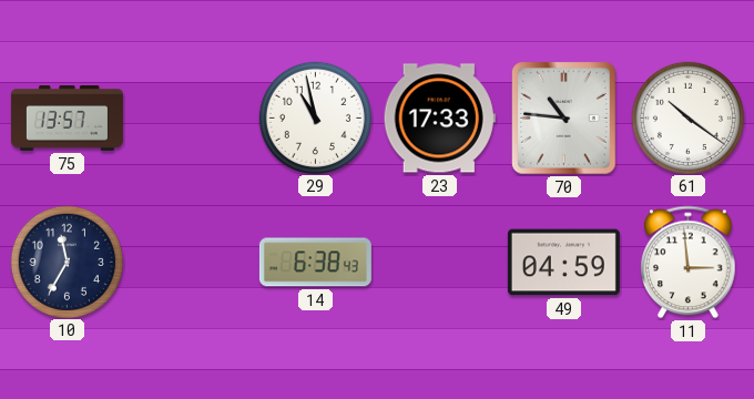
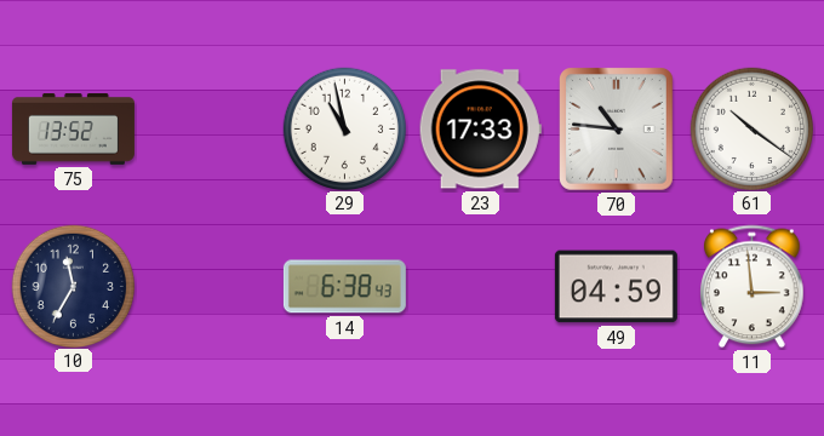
75: 13:57 -> 13:52
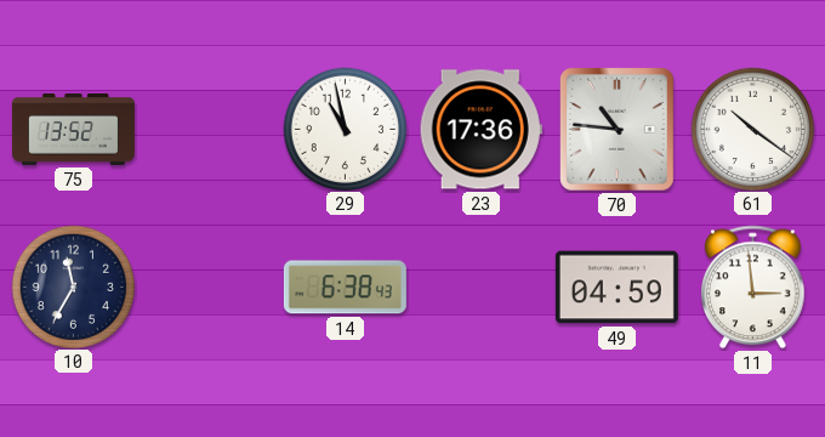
23: 17:33 -> 17:36
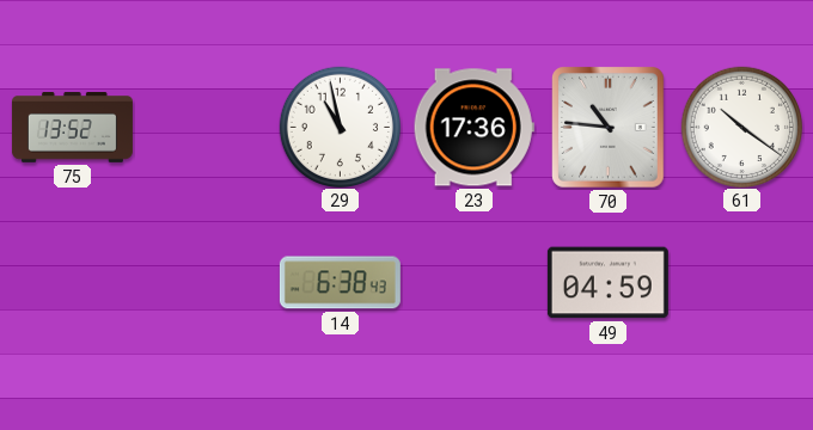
10: 11:35 -> none
11: 2:59 -> none
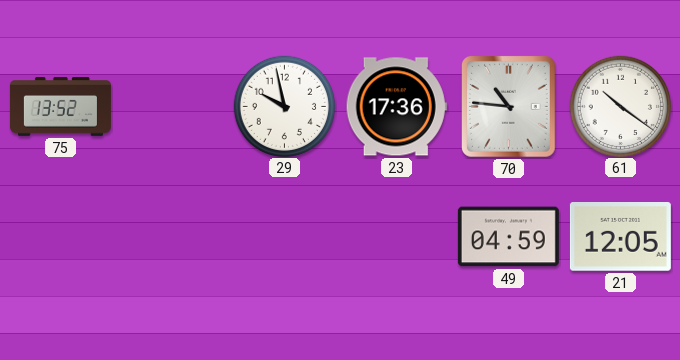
29: 10:58 -> 9:58
14: 6:38 -> none
21: none -> 12:05
